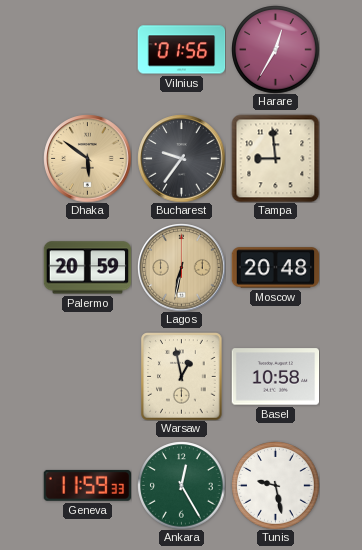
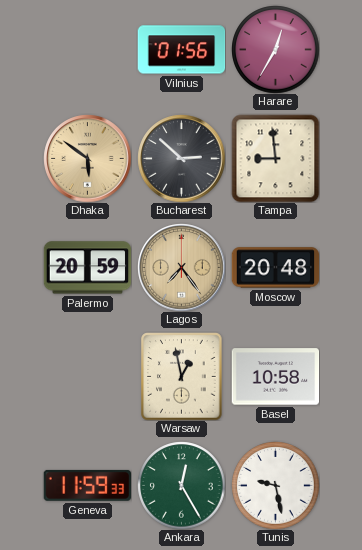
Bucharest: 9:36 -> 2:52
Lagos: 6:32 -> 7:24
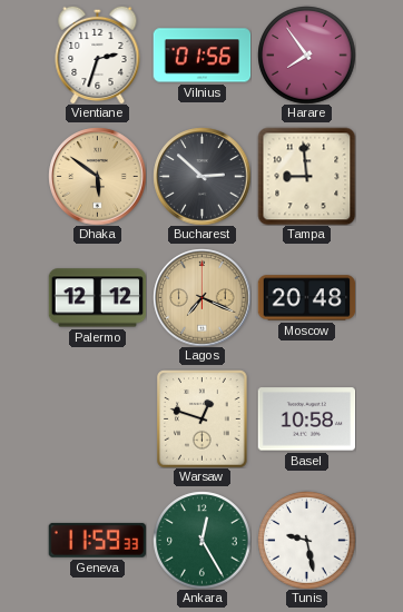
Vientiane: none -> 2:33
Harare: 12:35 -> 7:54
Palermo: 20:59 -> 12:12
Lagos: 7:24 -> 7:19
Warsaw: 12:58 -> 12:48
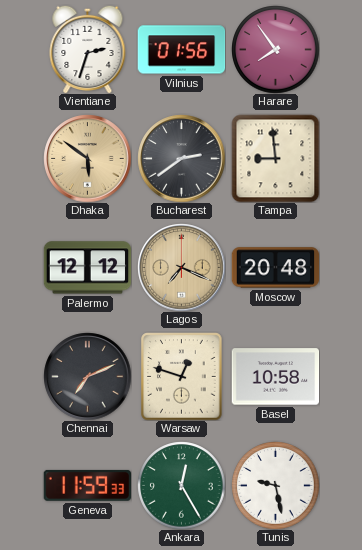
Bucharest: 2:52 -> 2:39
Chennai: none -> 7:11
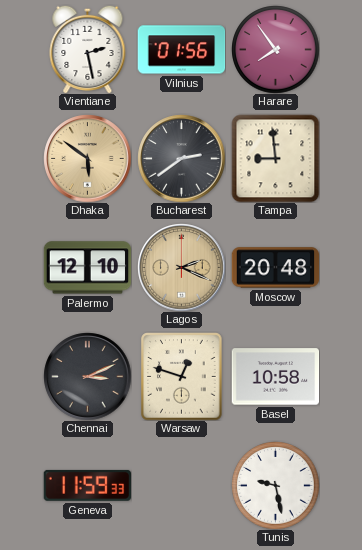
Vientiane: 2:33 -> 2:28
Palermo: 12:12 -> 12:10
Lagos: 7:19 -> 2:19
Chennai: 7:11 -> 3:11
Ankara: 12:25 -> none
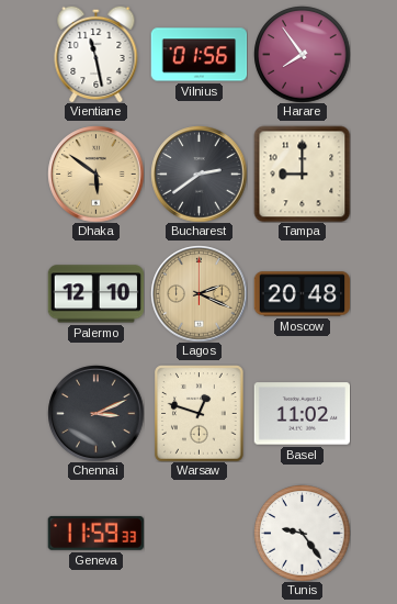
Vientiane: 2:28 -> 11:28
Tampa: 8:59 -> 9:00
Basel: 10:58 -> 11:02
Tunis: 9:28 -> 9:24
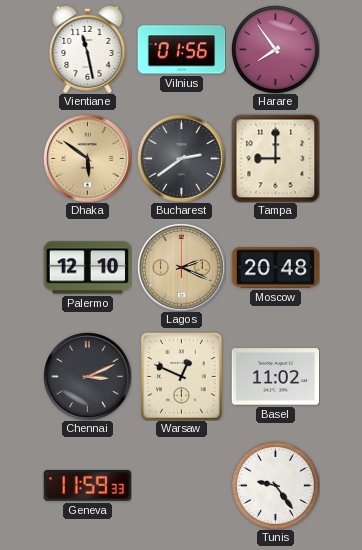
Warsaw: 12:48 -> 12:49
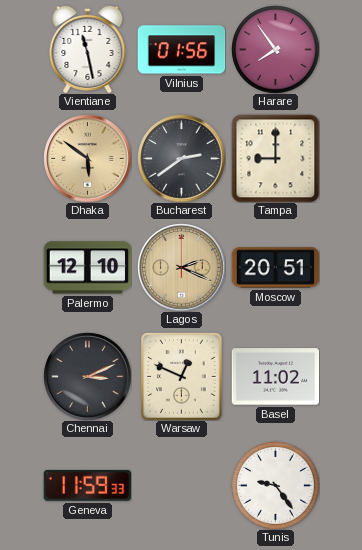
Moscow: 20:48 -> 20:51
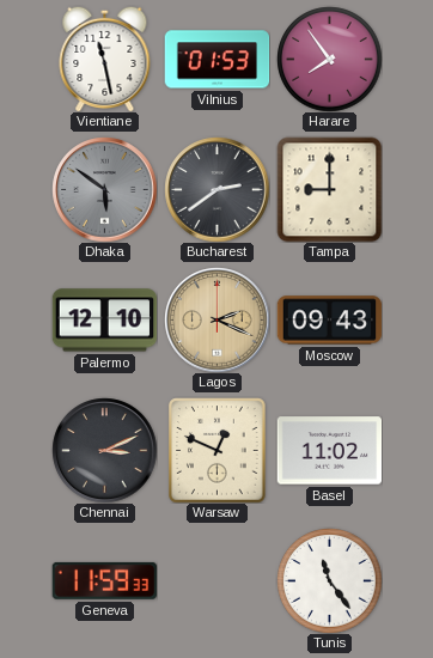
Vilnius: 01:56 -> 01:53
Dhaka dial: champagne -> grey
Moscow: 20:51 -> 09:43
Tunis: 9:24 -> 11:24
